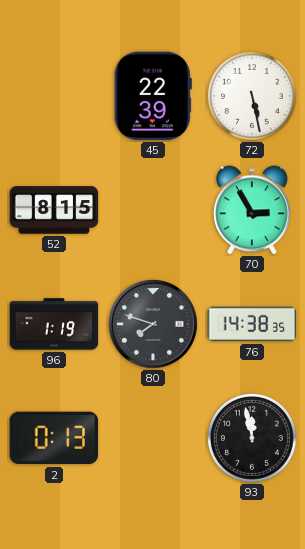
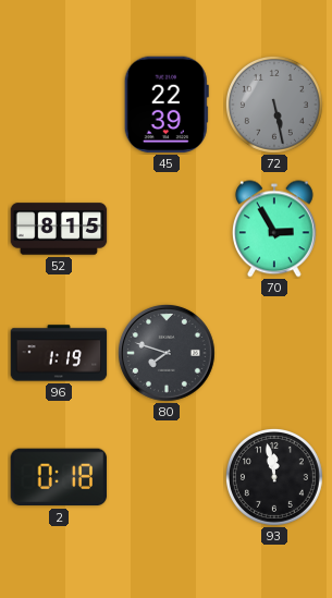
72 dial: white -> grey
76: 14:38 -> none
2: 0:13 -> 0:18
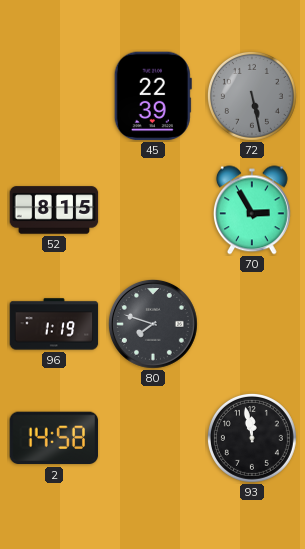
2: 0:18 -> 14:58
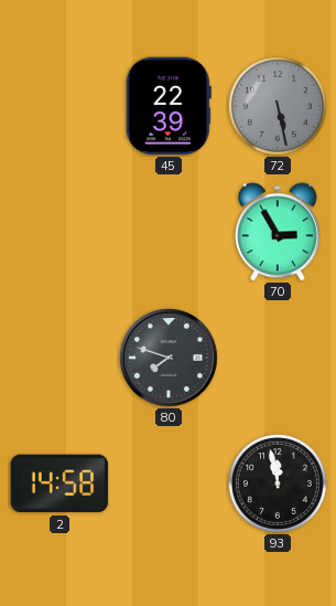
52: 8:15 -> none
96: 1:19 -> none
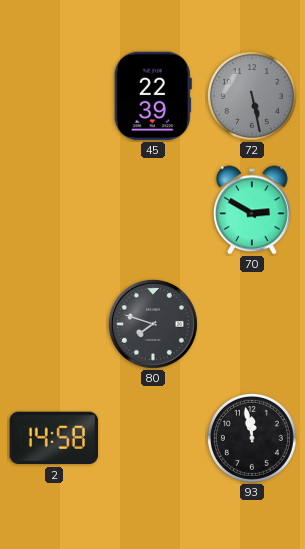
70: 2:55 -> 2:50
